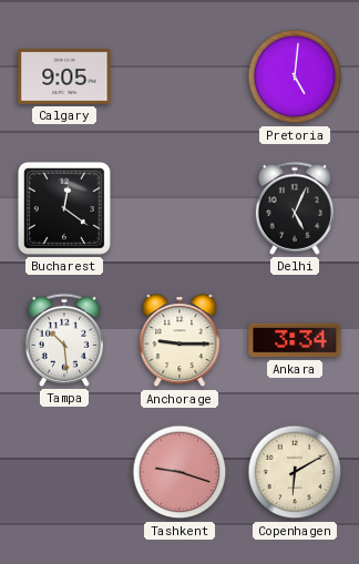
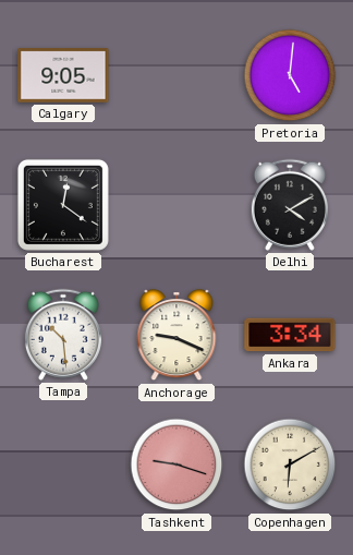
Delhi: 5:04 -> 4:10
Anchorage: 9:15 -> 9:19
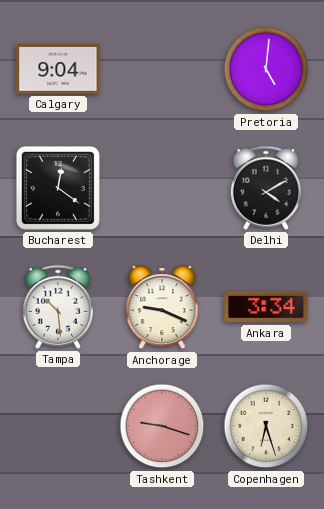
Calgary: 9:05 -> 9:04
Copenhagen: 6:10 -> 6:27
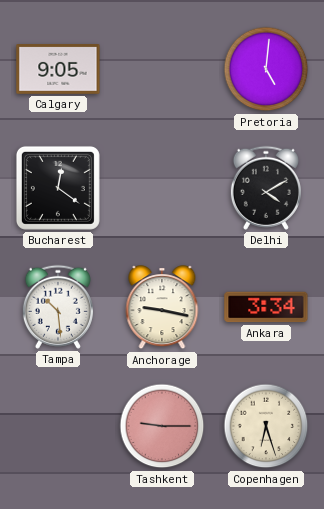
Calgary: 9:04 -> 9:05
Anchorage: 9:19 -> 9:17
Tashkent: 9:18 -> 9:15
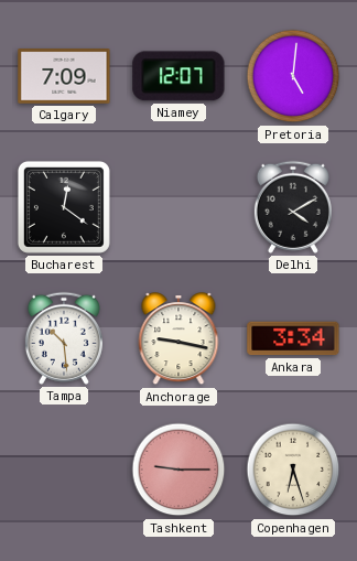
Calgary: 9:05 -> 7:09
Niamey: none -> 12:07
